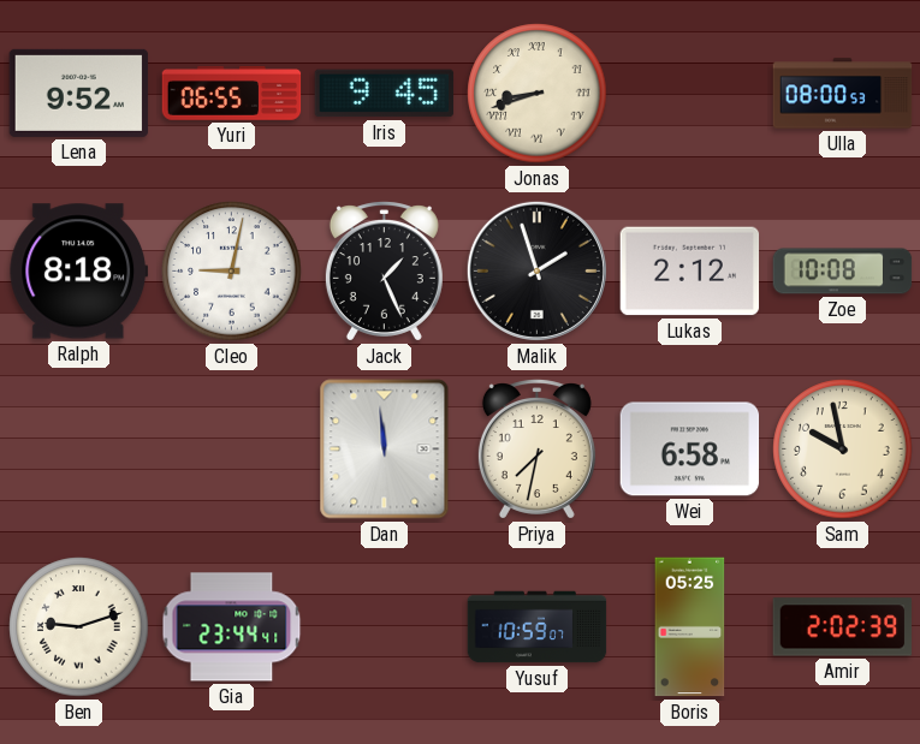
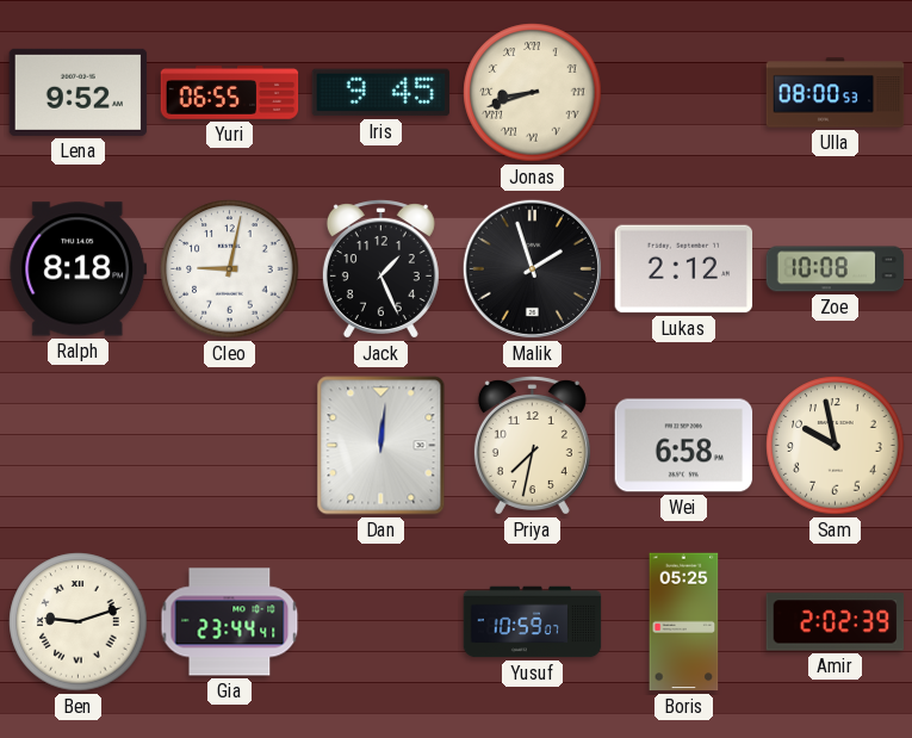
Dan: 11:59 -> 12:01
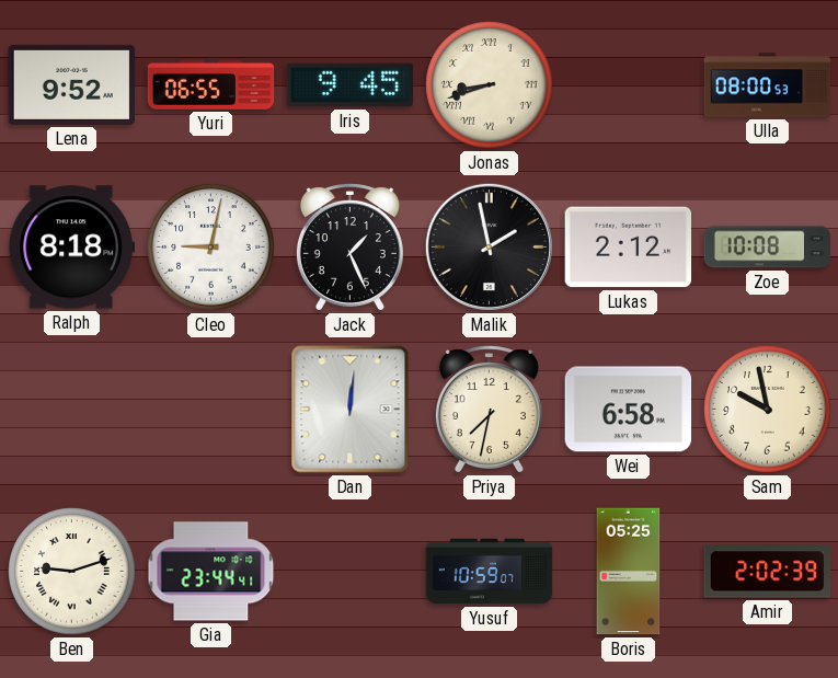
Malik: 1:57 -> 1:58
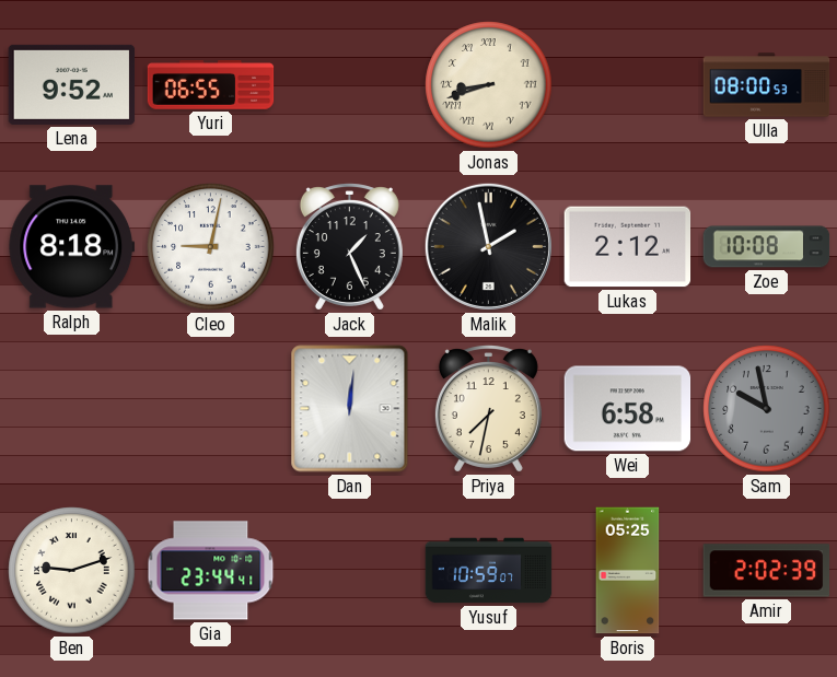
Iris: 9:45 -> none
Sam dial: cream -> grey
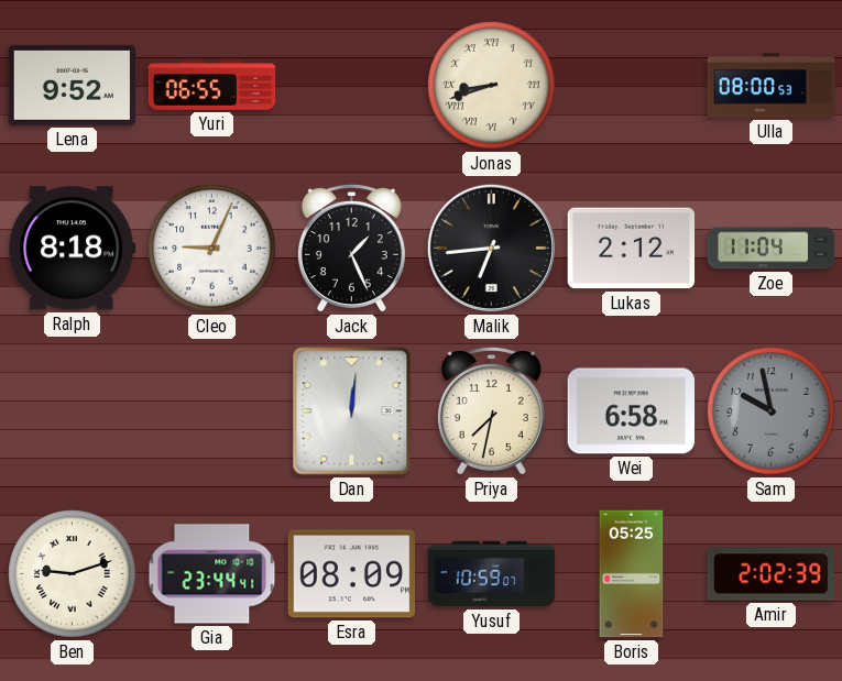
Cleo: 9:02 -> 9:04
Malik: 1:58 -> 6:44
Zoe: 10:08 -> 11:04
Esra: none -> 08:09
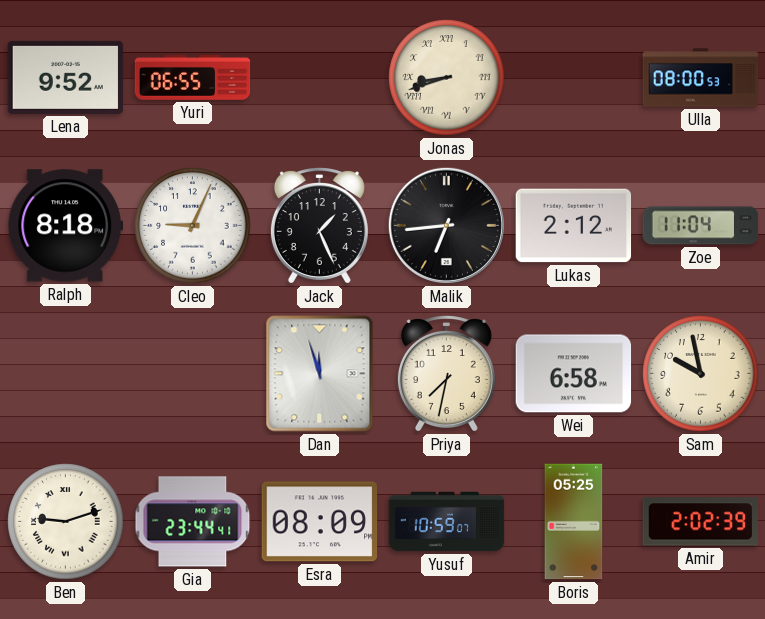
Dan: 12:01 -> 11:57
Sam dial: grey -> cream
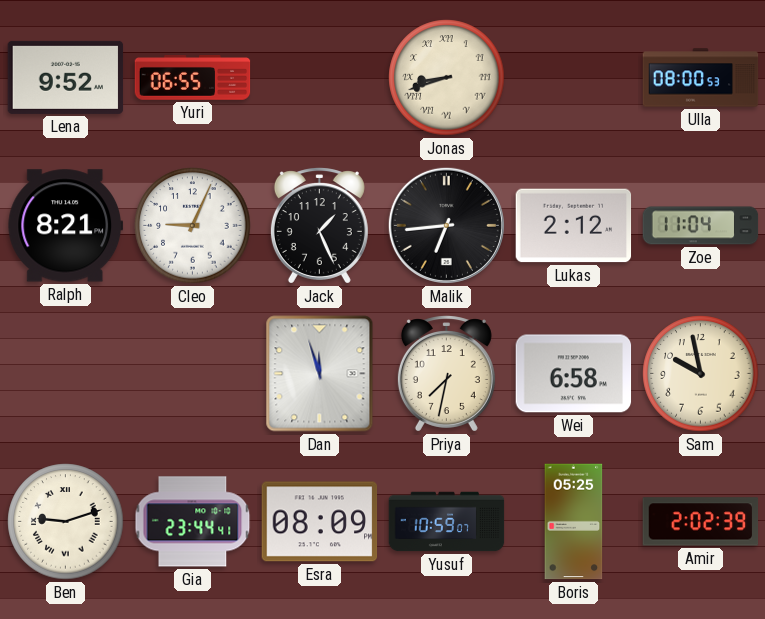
Ralph: 8:18 -> 8:21
